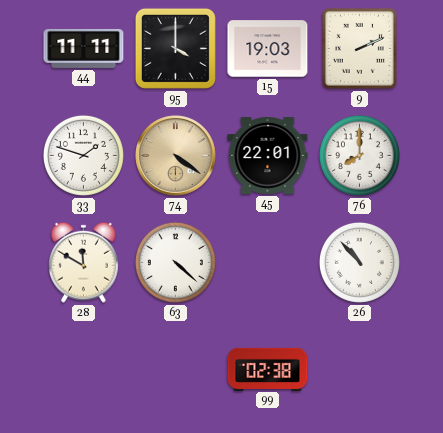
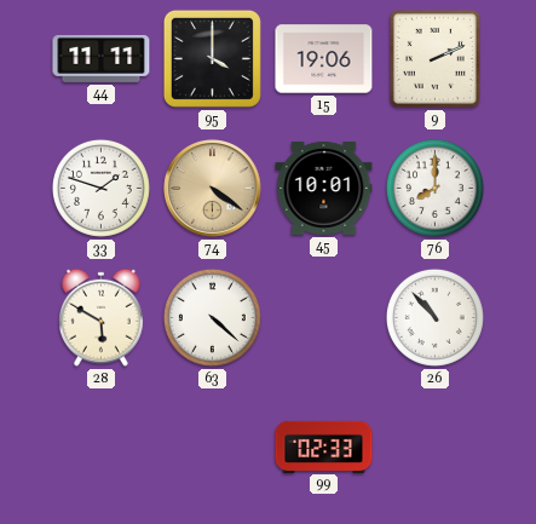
15: 19:03 -> 19:06
45: 22:01 -> 10:01
28: 11:50 -> 5:50
99: 02:38 -> 02:33
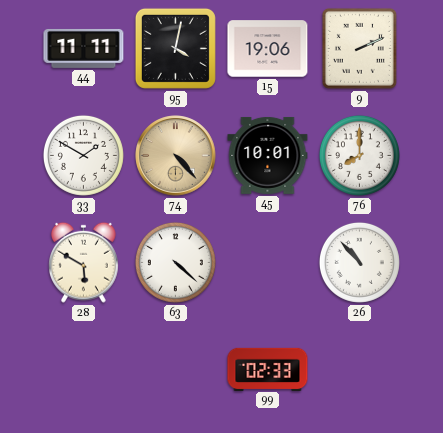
95: 4:00 -> 4:02
33: 1:48 -> 1:50
74: 4:21 -> 4:23
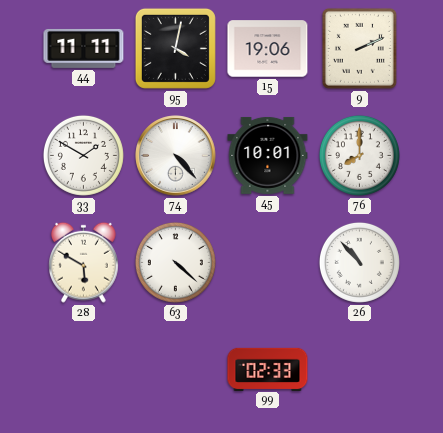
74 dial: champagne -> white
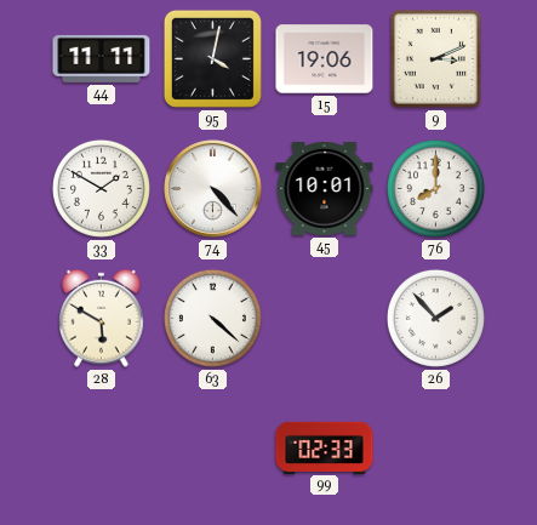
9: 2:11 -> 3:11
26: 10:53 -> 1:53
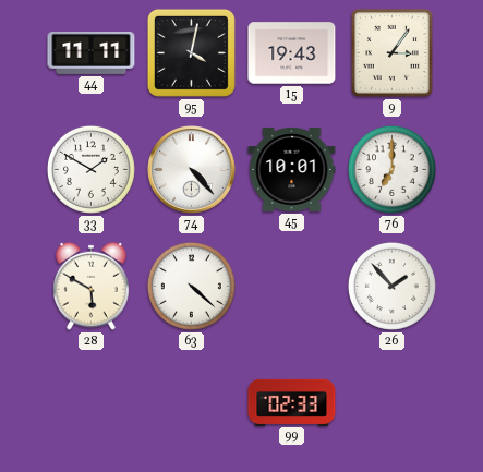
15: 19:06 -> 19:43
9: 3:11 -> 3:06
76: 8:00 -> 7:00
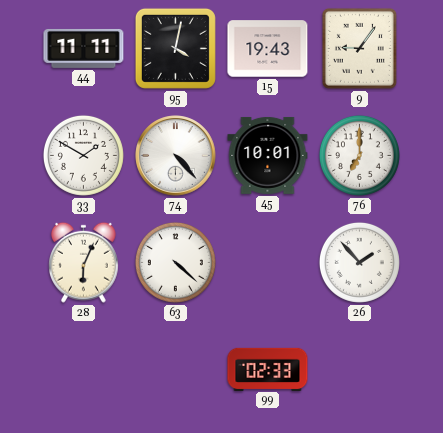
9: 3:06 -> 9:06
28: 5:50 -> 6:04
